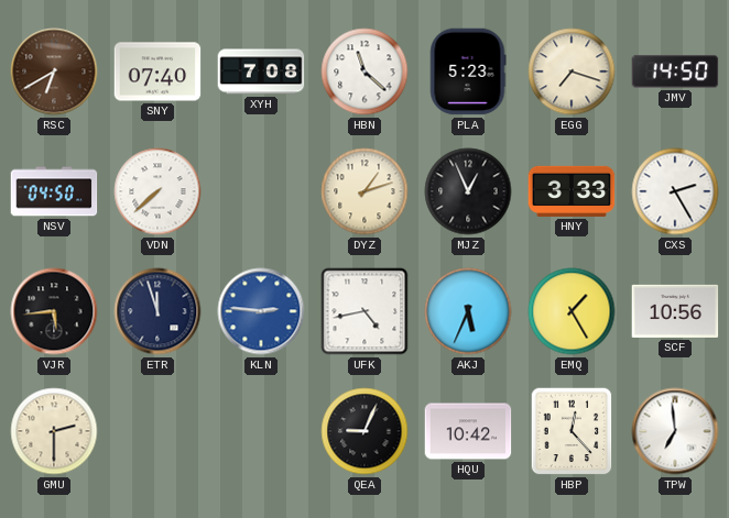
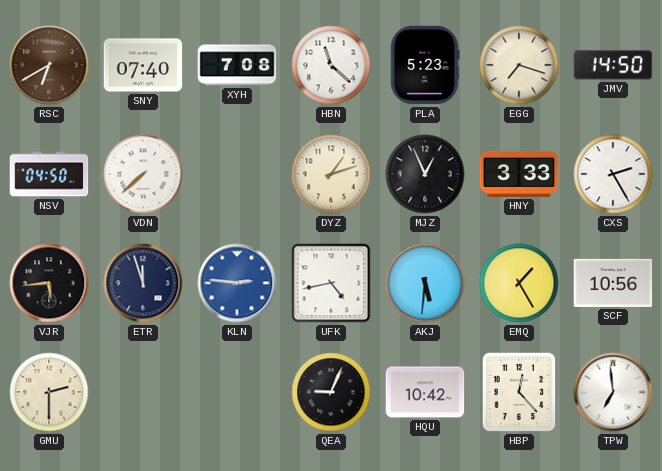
AKJ: 5:34 -> 5:31
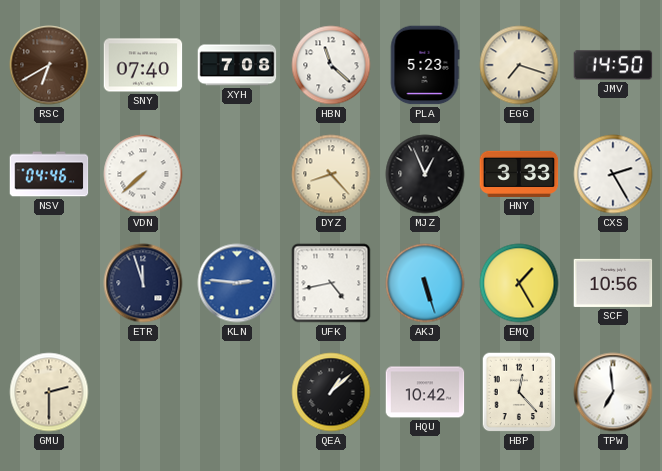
NSV: 04:50 -> 04:46
DYZ: 1:12 -> 8:23
VJR: 5:44 -> none
AKJ: 5:31 -> 5:27
QEA: 9:04 -> 1:08
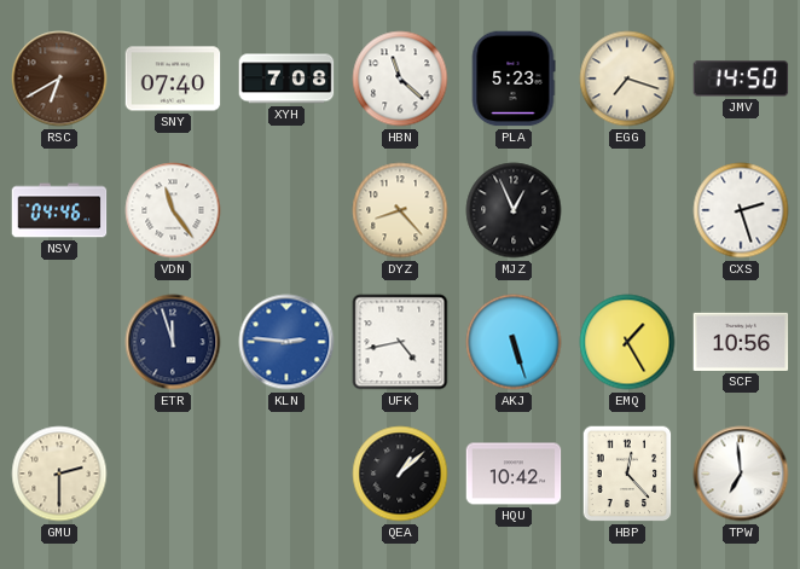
VDN: 7:38 -> 11:24
HNY: 3:33 -> none
CXS: 2:25 -> 2:27
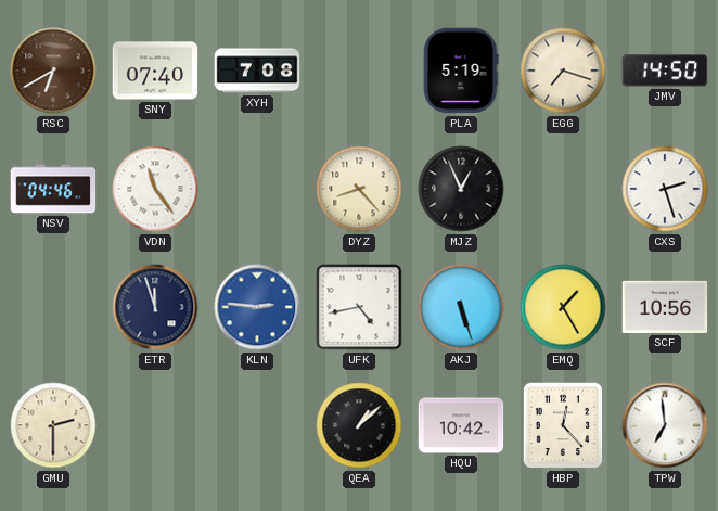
HBN: 11:22 -> none
PLA: 5:23 -> 5:19
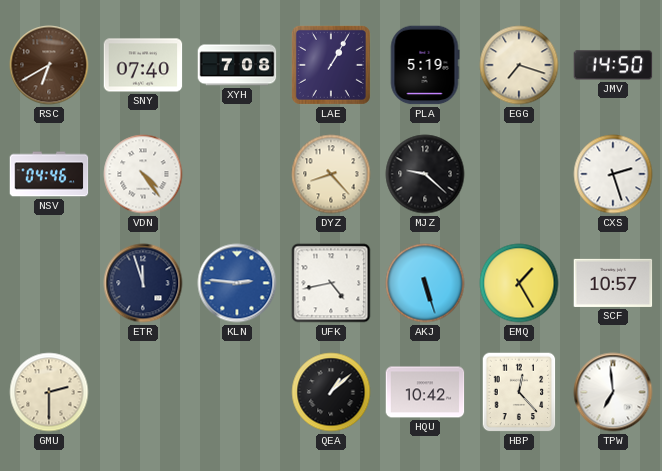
LAE: none -> 1:05
VDN: 11:24 -> 4:24
MJZ: 12:56 -> 9:22
SCF: 10:56 -> 10:57
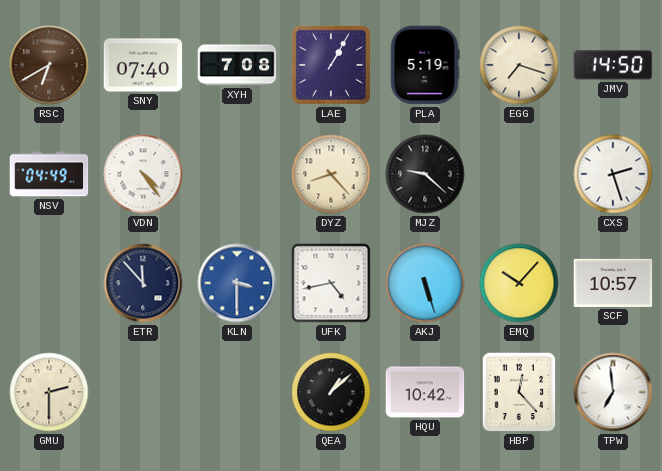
NSV: 04:46 -> 04:49
ETR: 11:57 -> 11:53
KLN: 2:46 -> 3:30
EMQ: 1:25 -> 10:07
